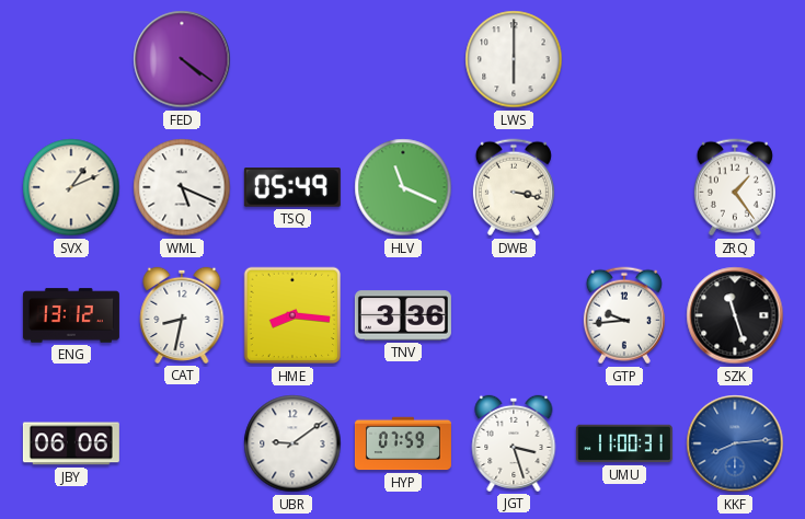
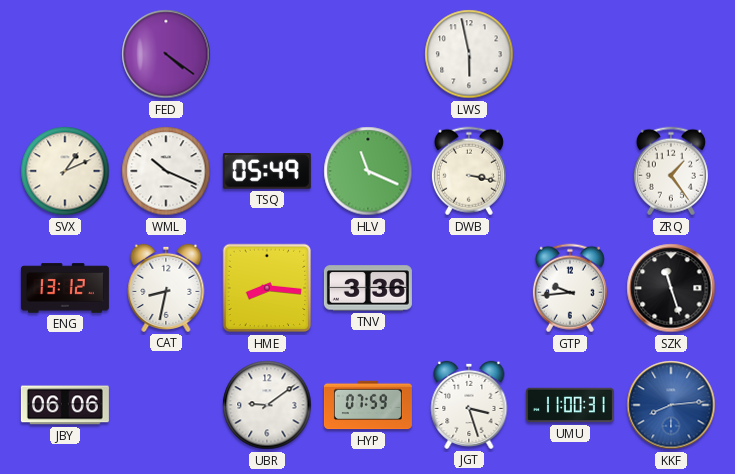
LWS: 6:00 -> 5:58
WML: 5:19 -> 10:19
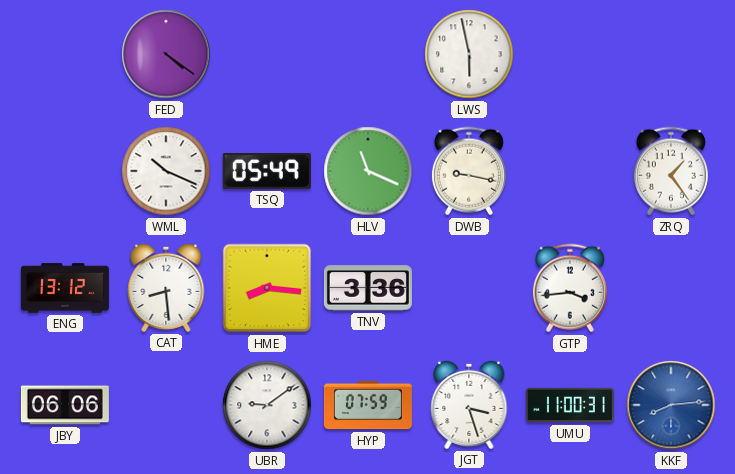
SVX: 1:11 -> none
DWB: 3:17 -> 9:17
CAT: 8:32 -> 8:29
GTP: 9:44 -> 3:44
SZK: 11:27 -> none
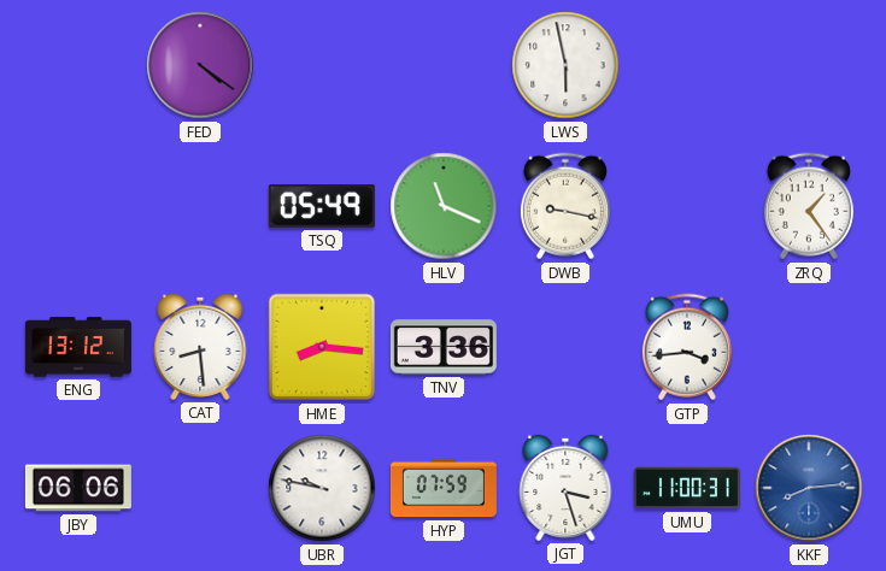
WML: 10:19 -> none
UBR: 9:09 -> 9:47
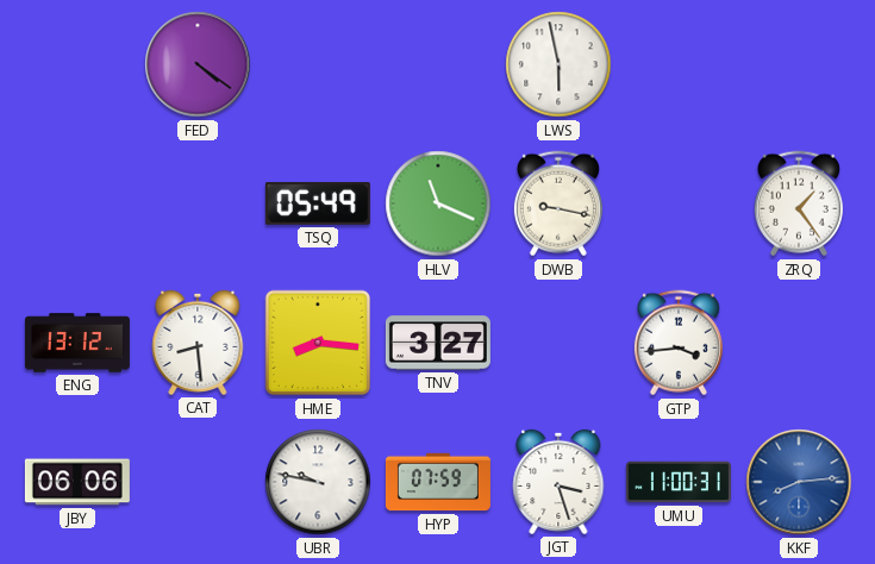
TNV: 3:36 -> 3:27
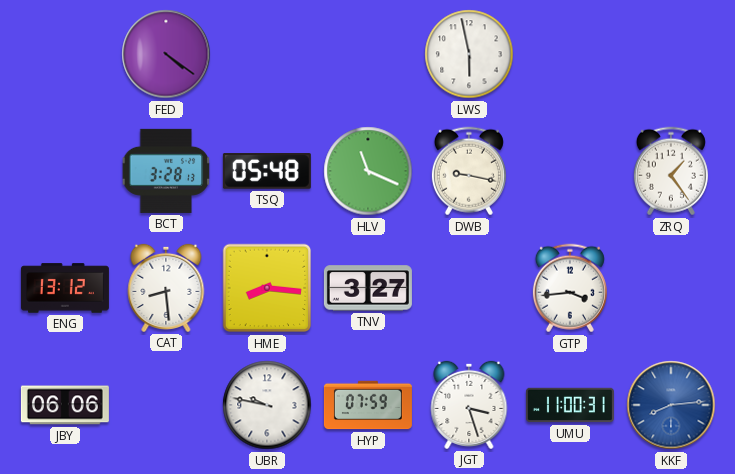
BCT: none -> 3:28
TSQ: 05:49 -> 05:48
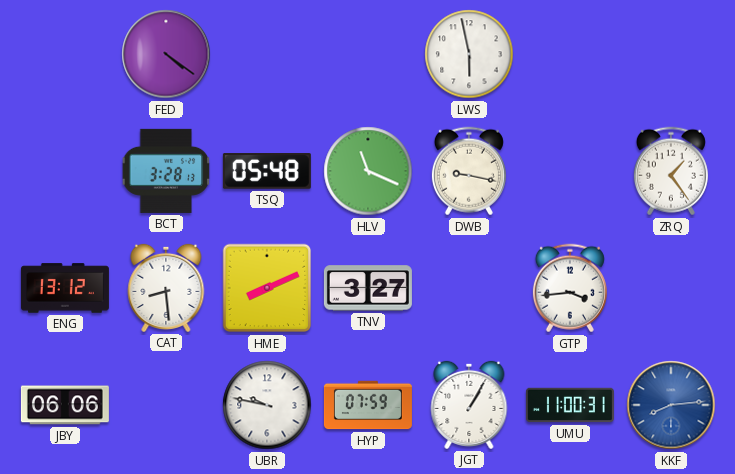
HME: 8:16 -> 8:11
JGT: 3:27 -> 1:05
